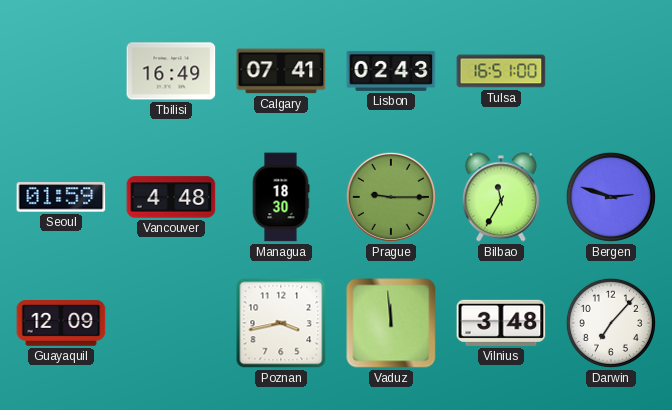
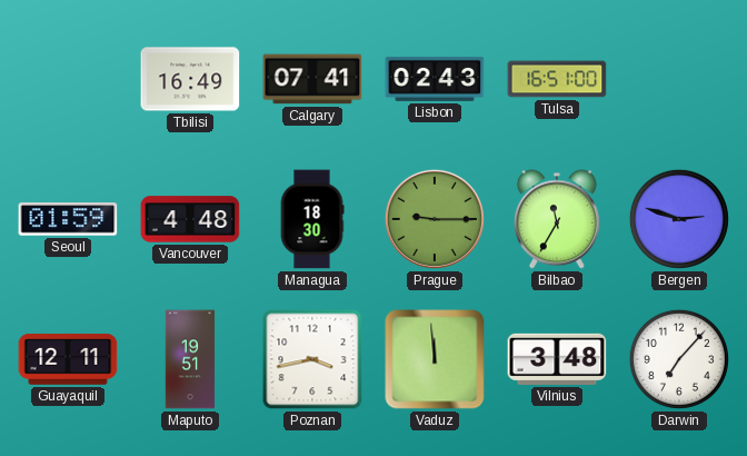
Guayaquil: 12:09 -> 12:11
Maputo: none -> 19:51
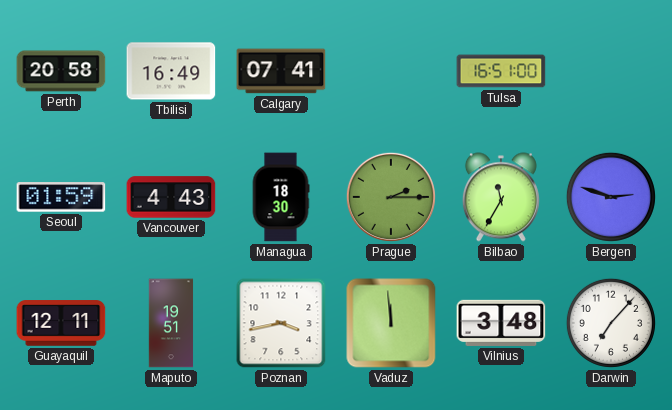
Perth: none -> 20:58
Lisbon: 02:43 -> none
Vancouver: 4:48 -> 4:43
Prague: 9:15 -> 2:15
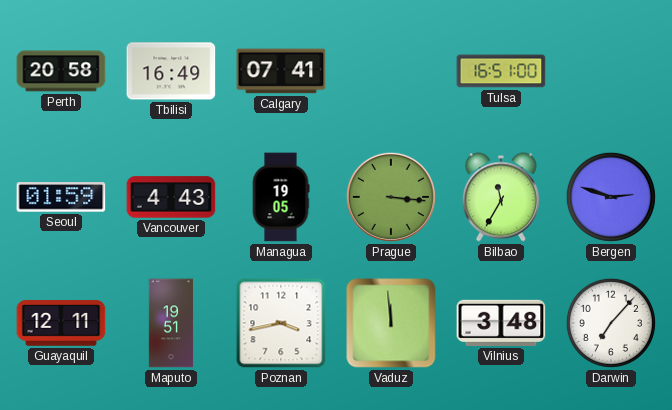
Managua: 18:30 -> 19:05
Prague: 2:15 -> 3:16
